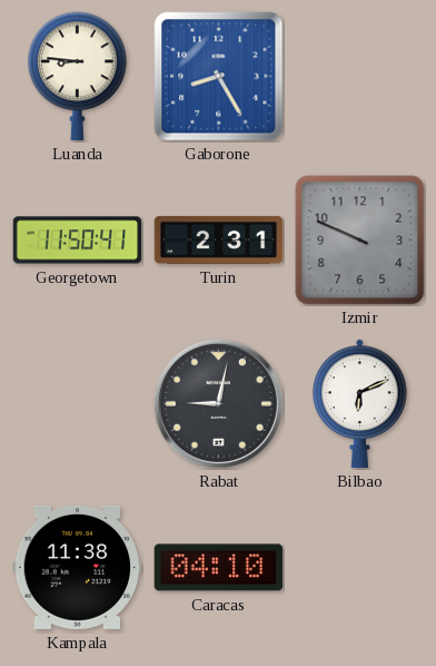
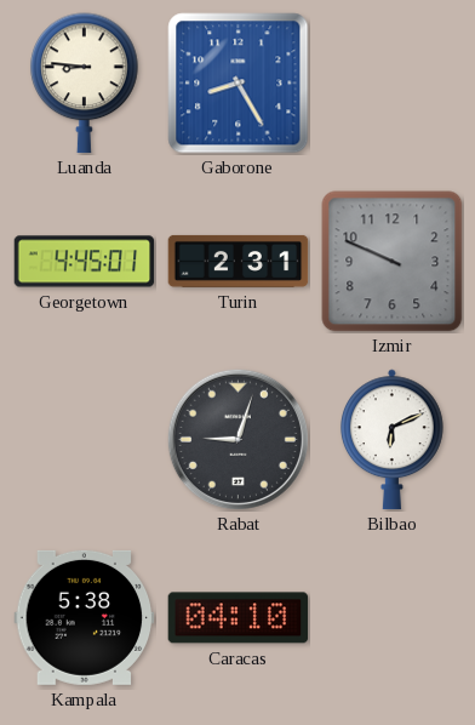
Georgetown: 11:50 -> 4:45
Rabat: 9:02 -> 9:03
Kampala: 11:38 -> 5:38
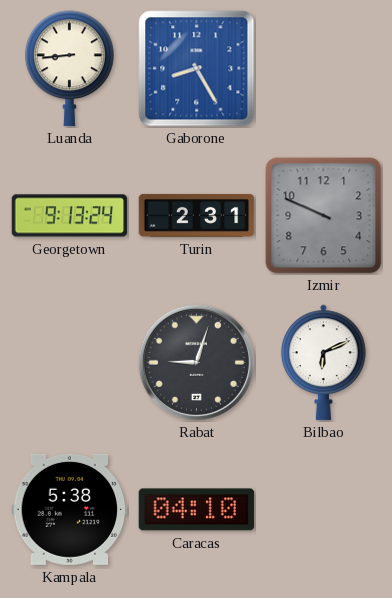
Luanda: 8:46 -> 8:44
Georgetown: 4:45 -> 9:13
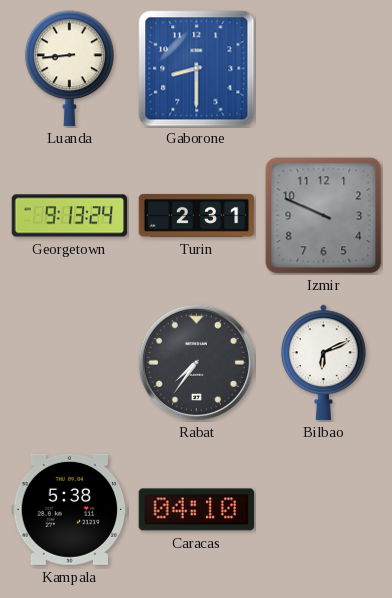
Gaborone: 8:25 -> 8:30
Rabat: 9:03 -> 7:36
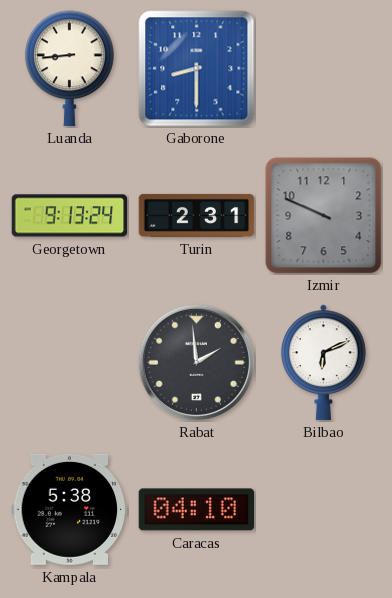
Rabat: 7:36 -> 1:59
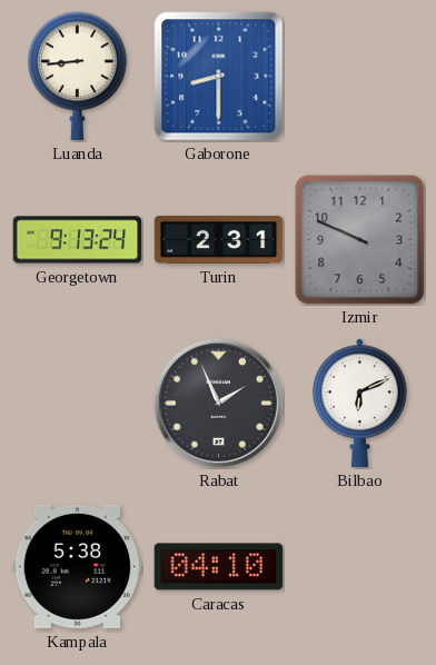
Rabat: 1:59 -> 1:56
